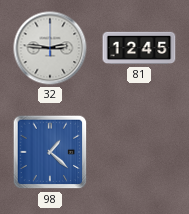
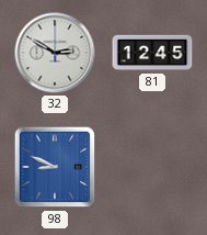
32: 2:46 -> 2:50
98: 1:22 -> 8:49
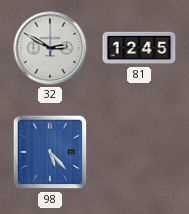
98: 8:49 -> 5:23
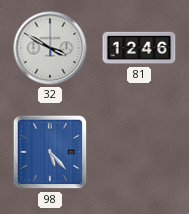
32: 2:50 -> 3:50
81: 12:45 -> 12:46
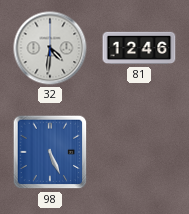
32: 3:50 -> 4:31
98: 5:23 -> 5:26
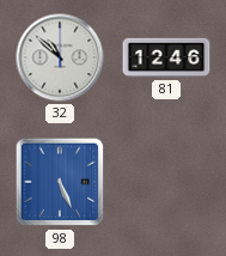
32: 4:31 -> 10:52
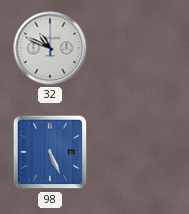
32: 10:52 -> 10:49
81: 12:46 -> none
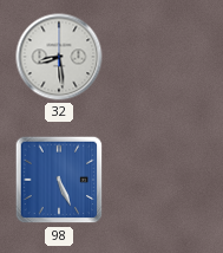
32: 10:49 -> 8:29
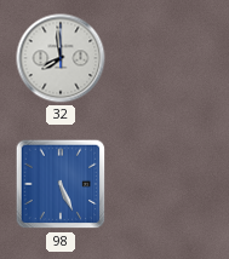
32: 8:29 -> 7:59
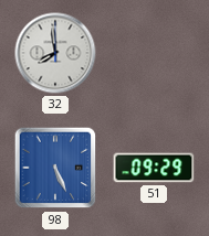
51: none -> 09:29
